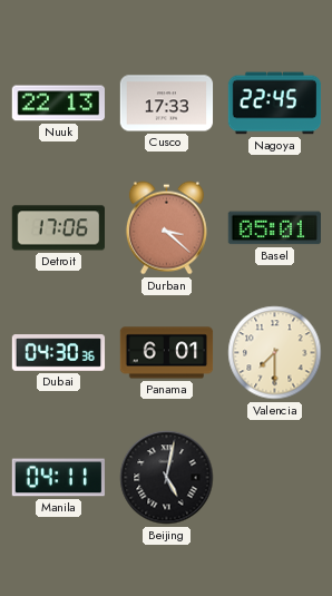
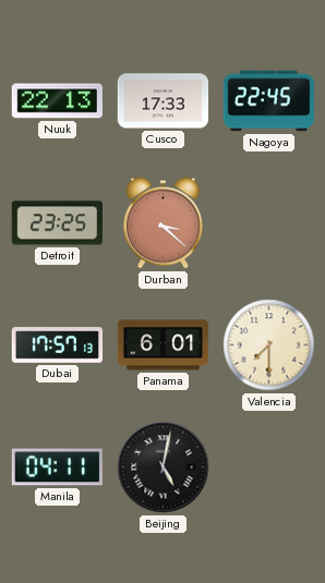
Detroit: 17:06 -> 23:25
Basel: 05:01 -> none
Dubai: 04:30 -> 17:57
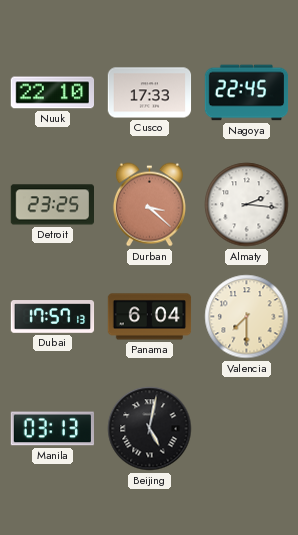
Nuuk: 22:13 -> 22:10
Almaty: none -> 2:16
Panama: 6:01 -> 6:04
Manila: 04:11 -> 03:13
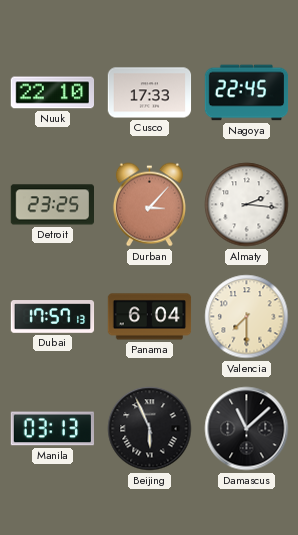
Durban: 3:22 -> 3:07
Beijing: 5:02 -> 5:56
Damascus: none -> 11:08
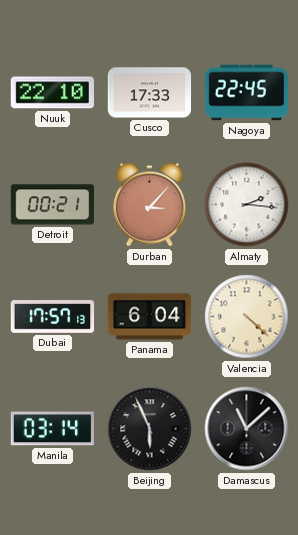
Detroit: 23:25 -> 00:21
Valencia: 7:30 -> 4:22
Manila: 03:13 -> 03:14
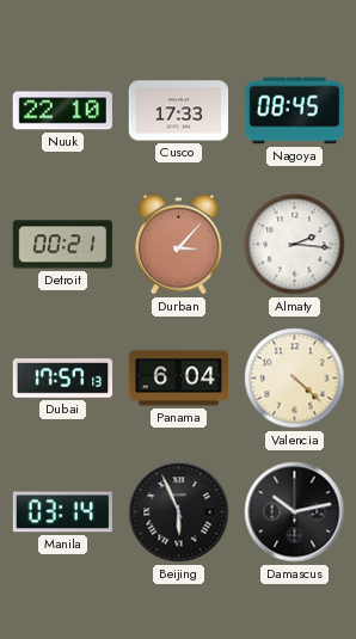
Nagoya: 22:45 -> 08:45
Damascus: 11:08 -> 10:13
